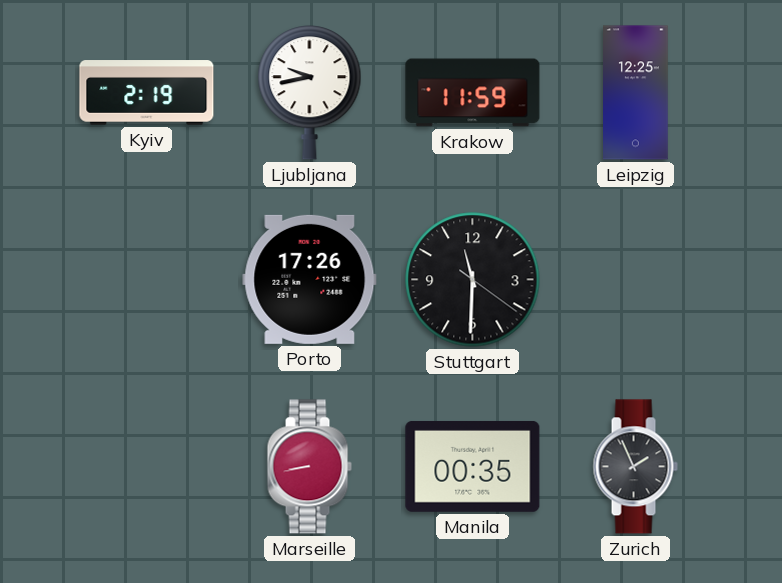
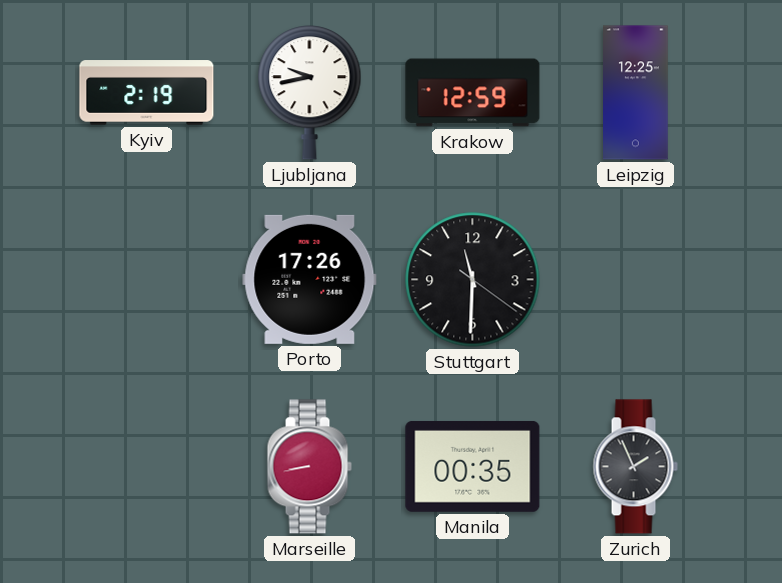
Krakow: 11:59 -> 12:59
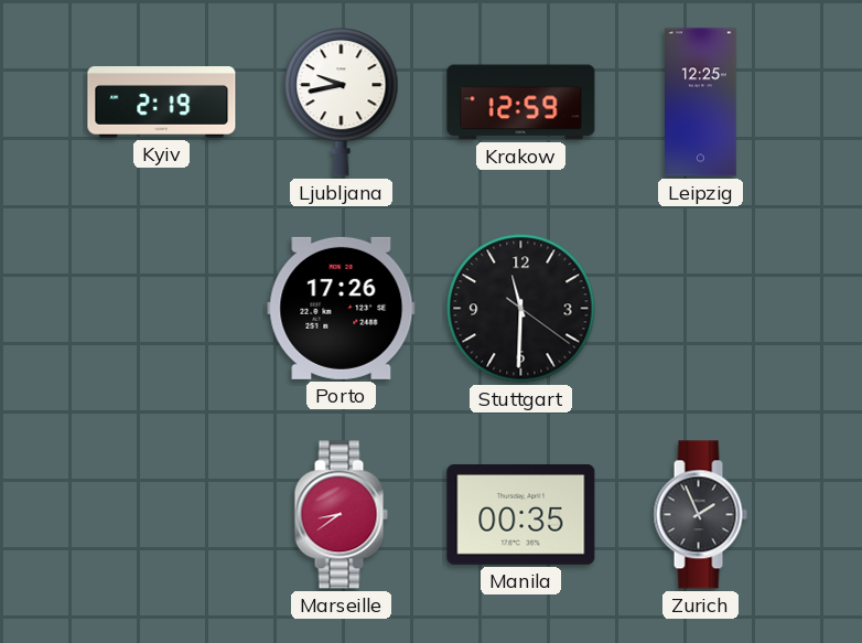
Marseille: 8:43 -> 8:39
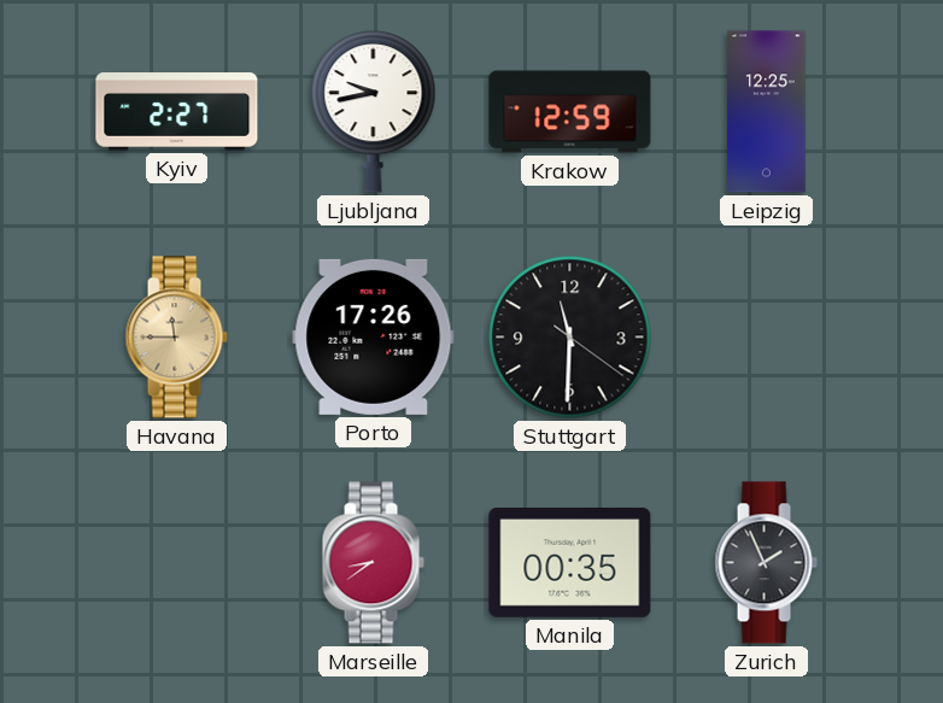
Kyiv: 2:19 -> 2:27
Havana: none -> 11:45
